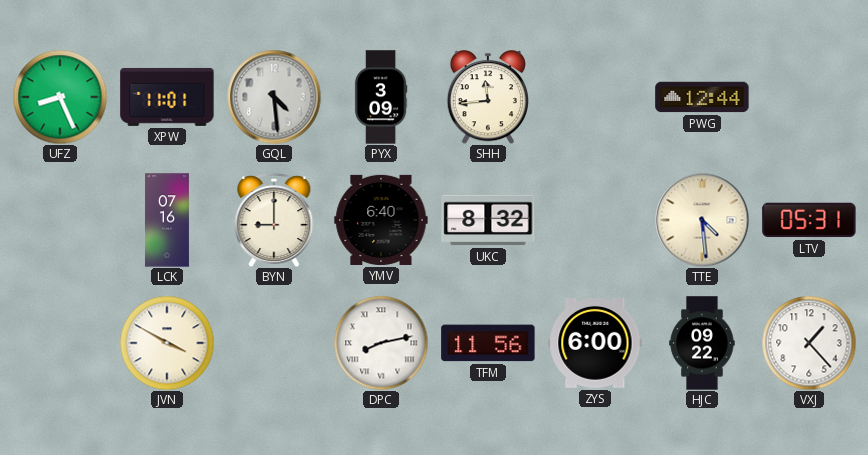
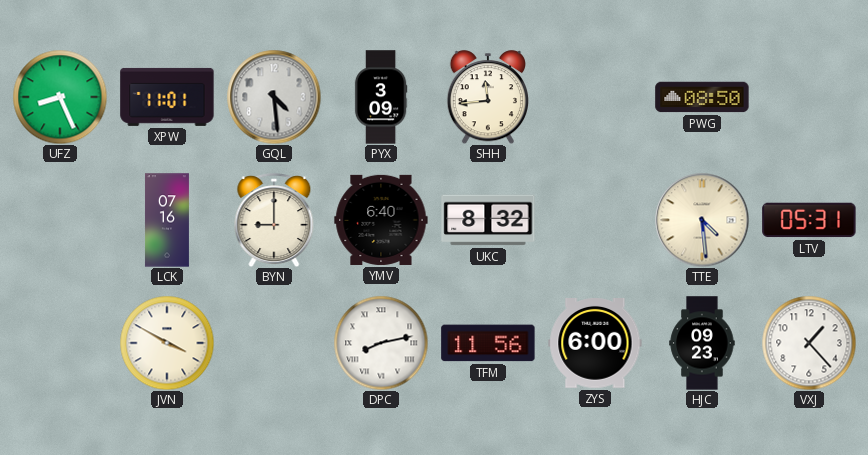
PWG: 12:44 -> 08:50
HJC: 09:22 -> 09:23
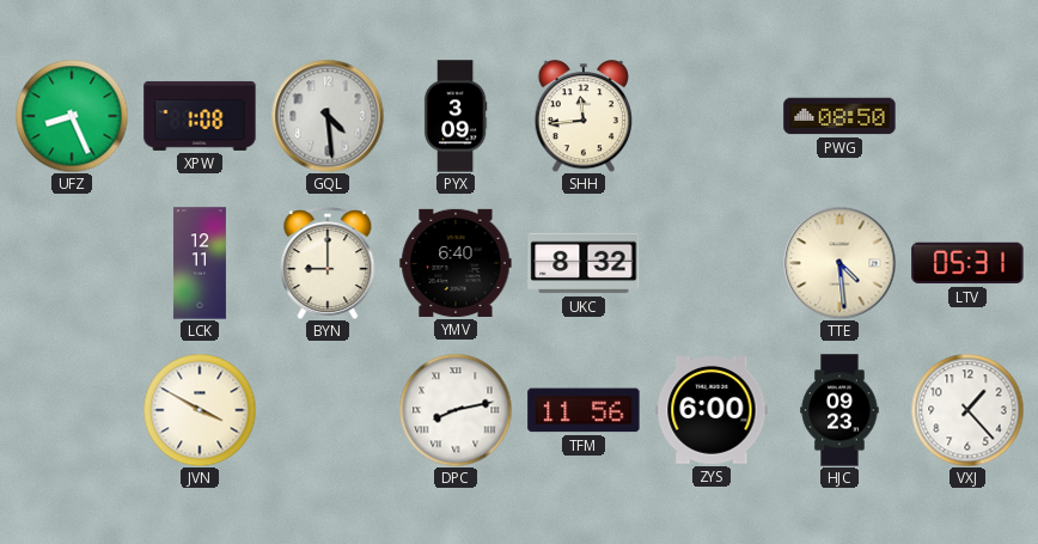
XPW: 11:01 -> 1:08
LCK: 07:16 -> 12:11
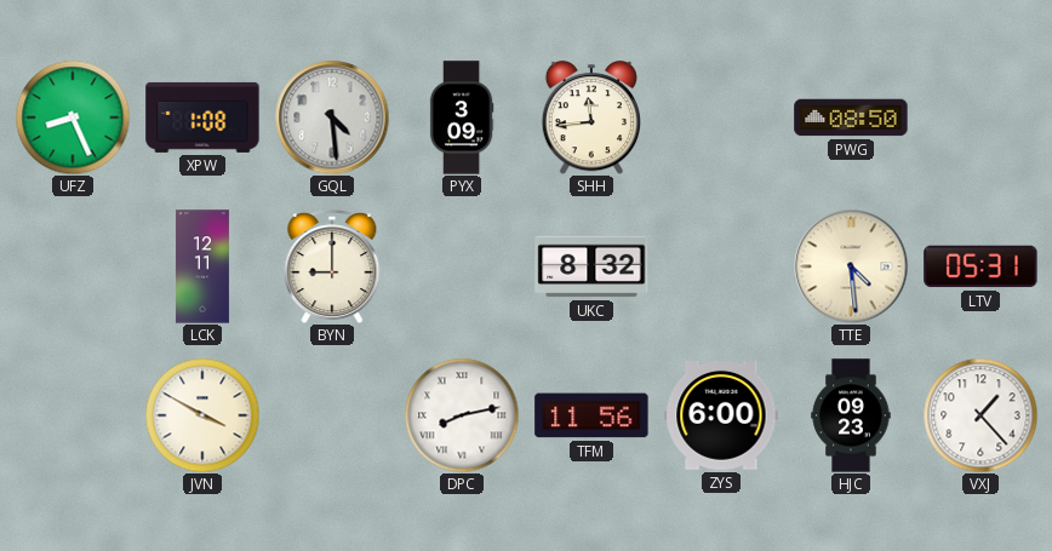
YMV: 6:40 -> none
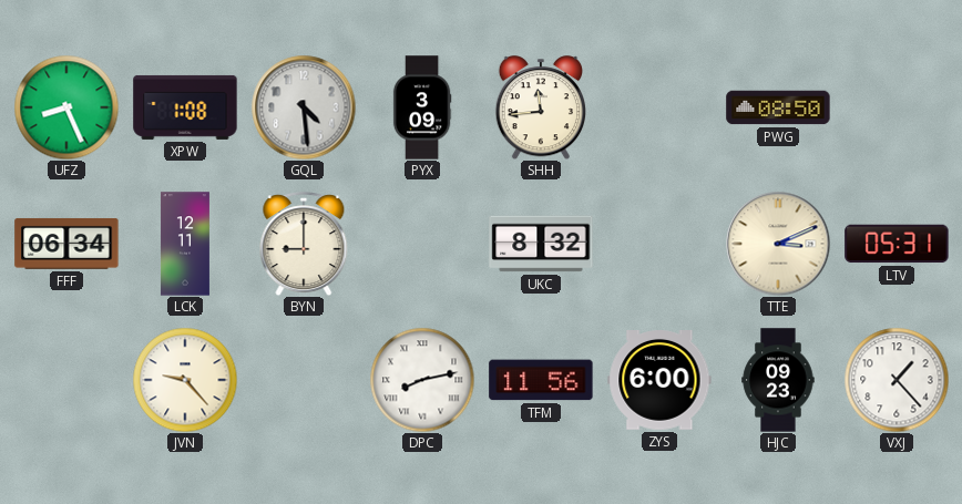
FFF: none -> 06:34
TTE: 4:29 -> 3:11
JVN: 3:50 -> 9:23
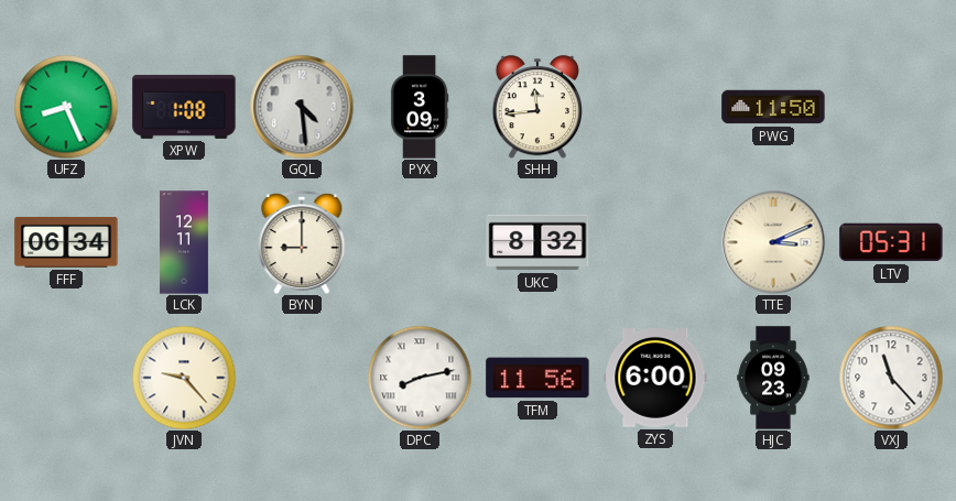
PWG: 08:50 -> 11:50
VXJ: 1:23 -> 11:23
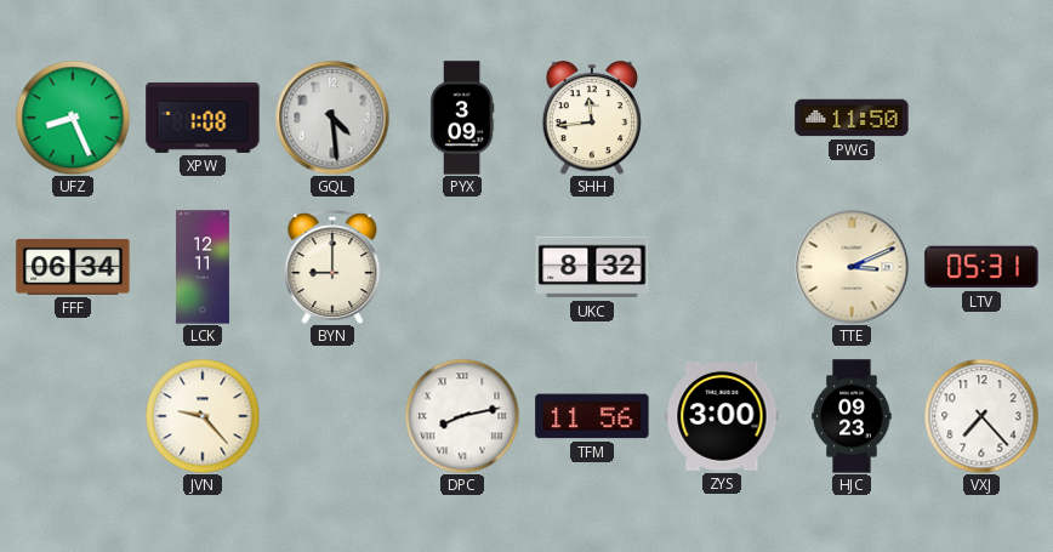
ZYS: 6:00 -> 3:00
VXJ: 11:23 -> 7:23
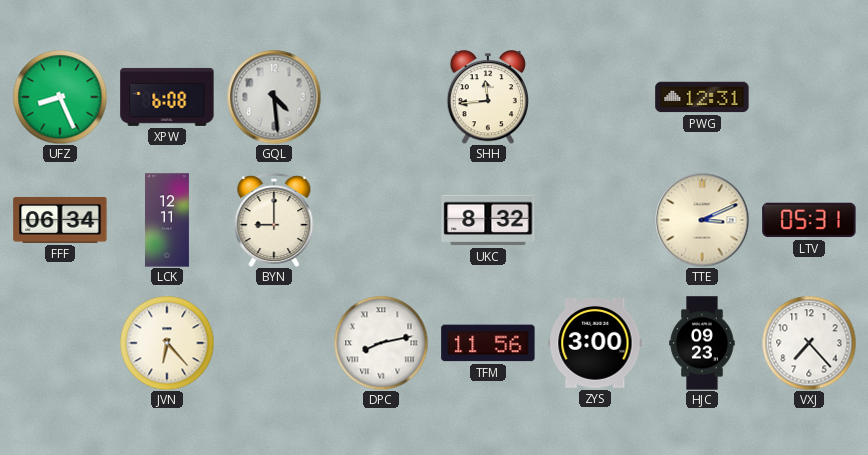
XPW: 1:08 -> 6:08
PYX: 3:09 -> none
PWG: 11:50 -> 12:31
JVN: 9:23 -> 6:23
